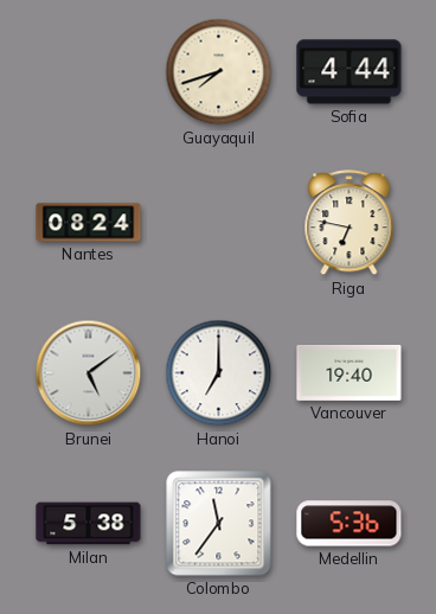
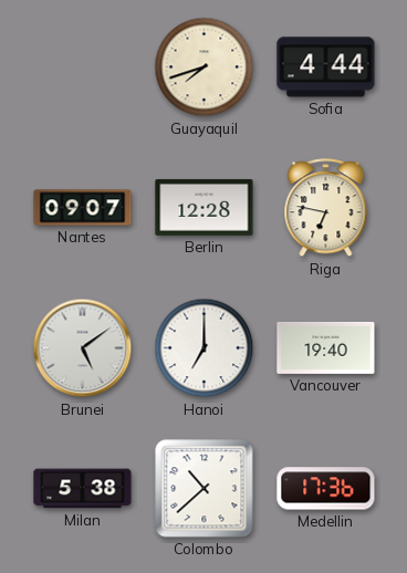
Nantes: 08:24 -> 09:07
Berlin: none -> 12:28
Colombo: 11:36 -> 10:38
Medellin: 5:36 -> 17:36
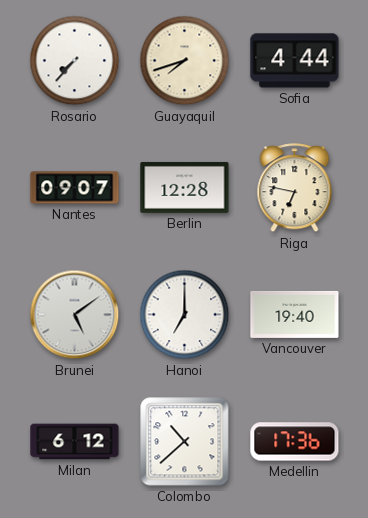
Rosario: none -> 7:37
Milan: 5:38 -> 6:12
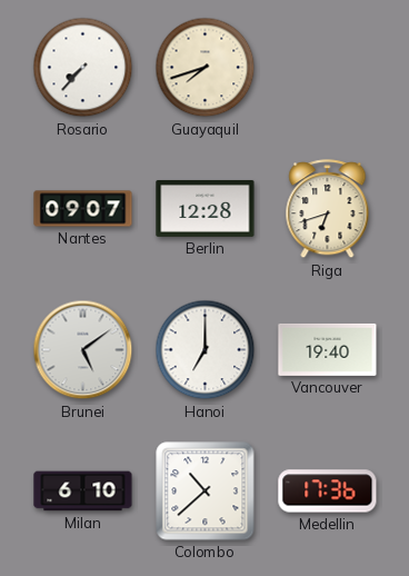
Sofia: 4:44 -> none
Riga: 6:47 -> 6:42
Milan: 6:12 -> 6:10
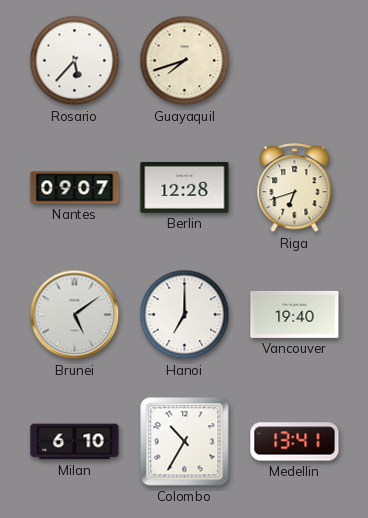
Rosario: 7:37 -> 5:37
Colombo: 10:38 -> 10:35
Medellin: 17:36 -> 13:41
